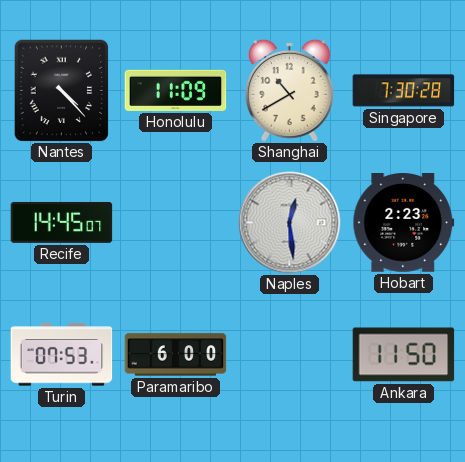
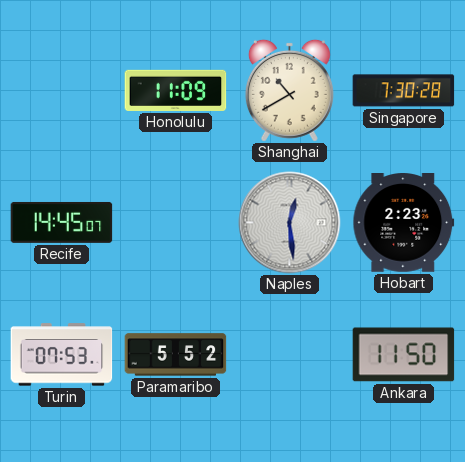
Nantes: 4:23 -> none
Paramaribo: 6:00 -> 5:52
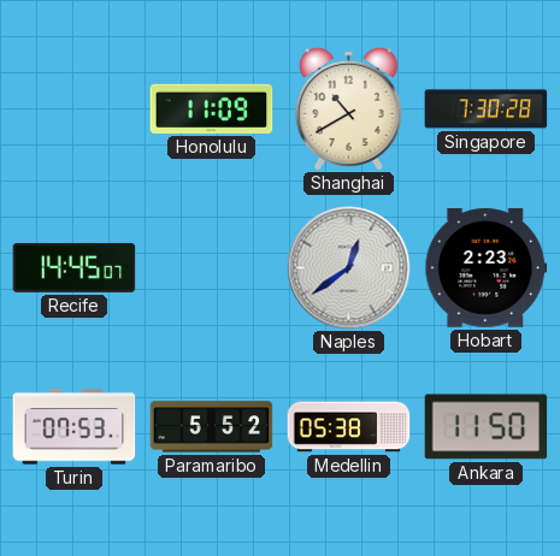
Naples: 12:29 -> 12:39
Medellin: none -> 05:38
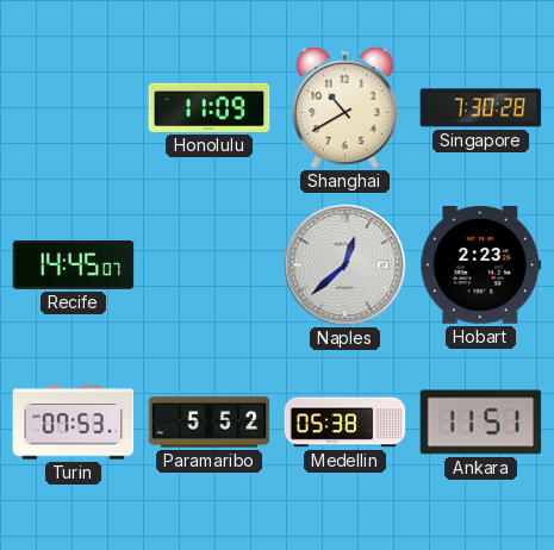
Naples: 12:39 -> 12:38
Ankara: 11:50 -> 11:51
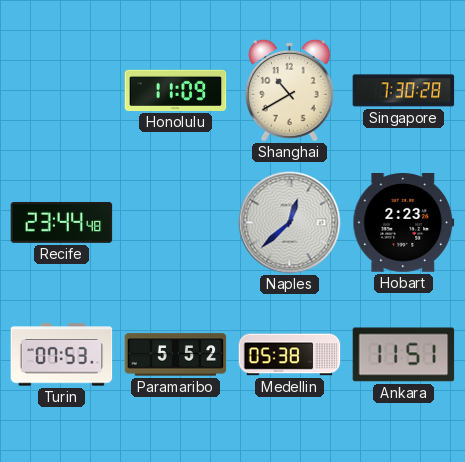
Recife: 14:45 -> 23:44
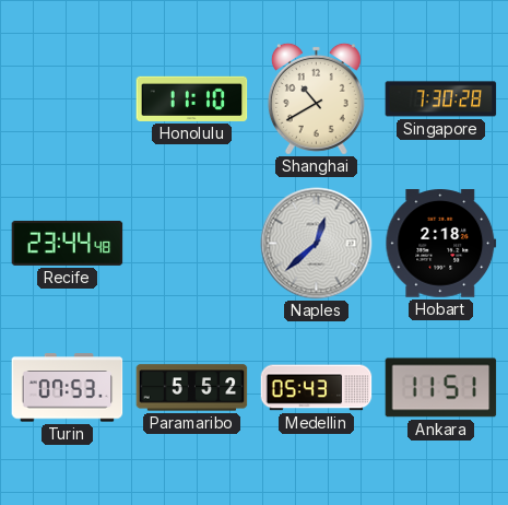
Honolulu: 11:09 -> 11:10
Hobart: 2:23 -> 2:18
Medellin: 05:38 -> 05:43
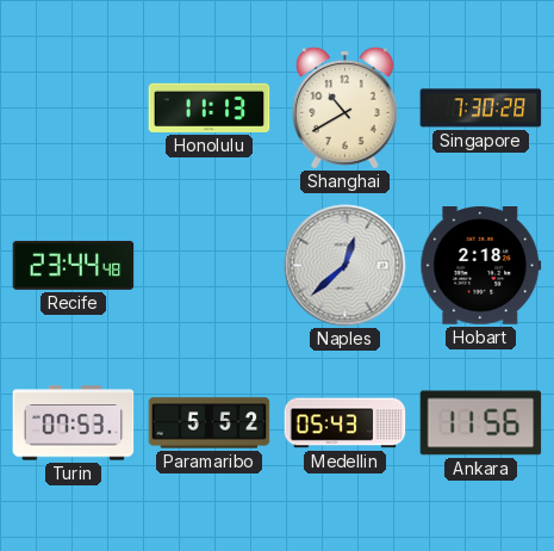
Honolulu: 11:10 -> 11:13
Ankara: 11:51 -> 11:56
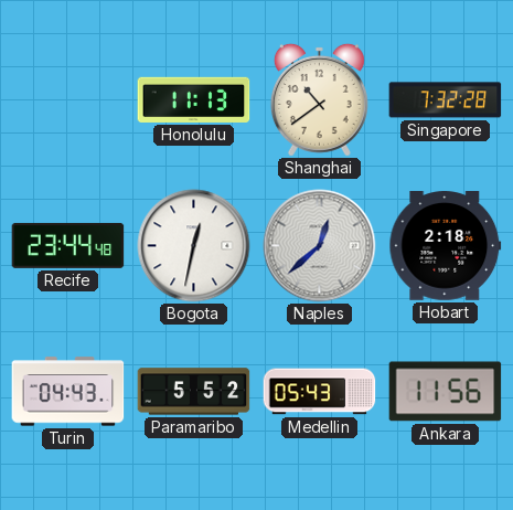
Shanghai: 10:40 -> 10:39
Singapore: 7:30 -> 7:32
Bogota: none -> 12:32
Turin: 07:53 -> 04:43
